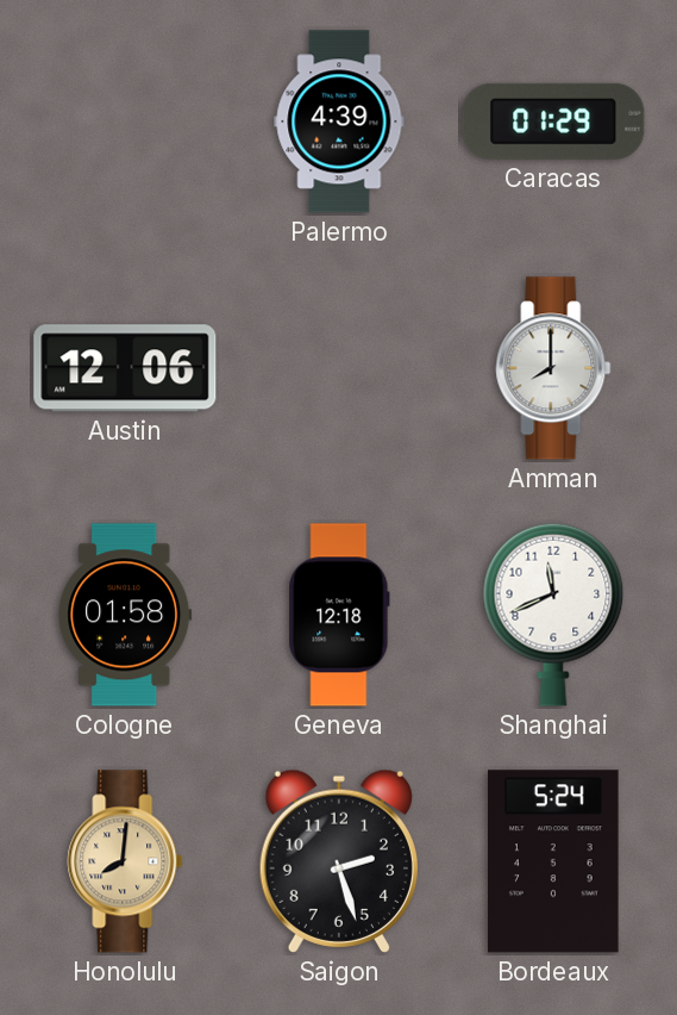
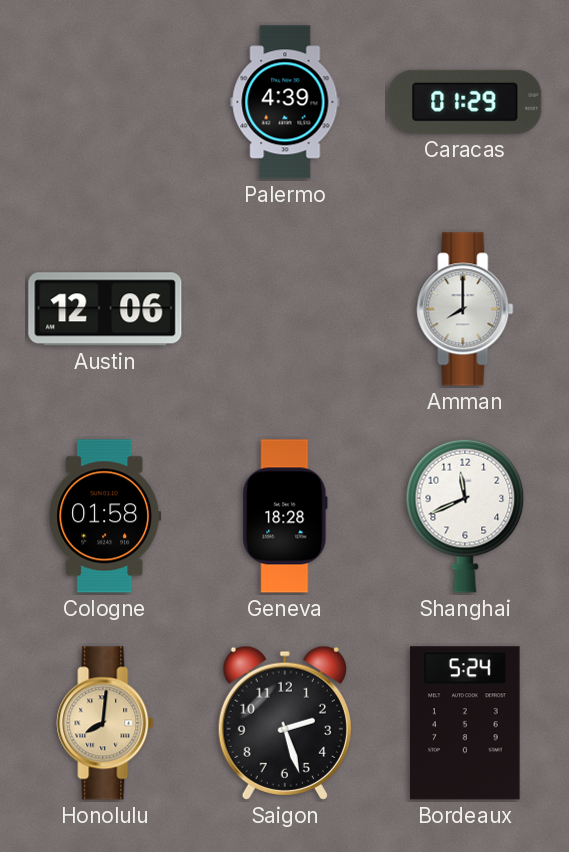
Geneva: 12:18 -> 18:28
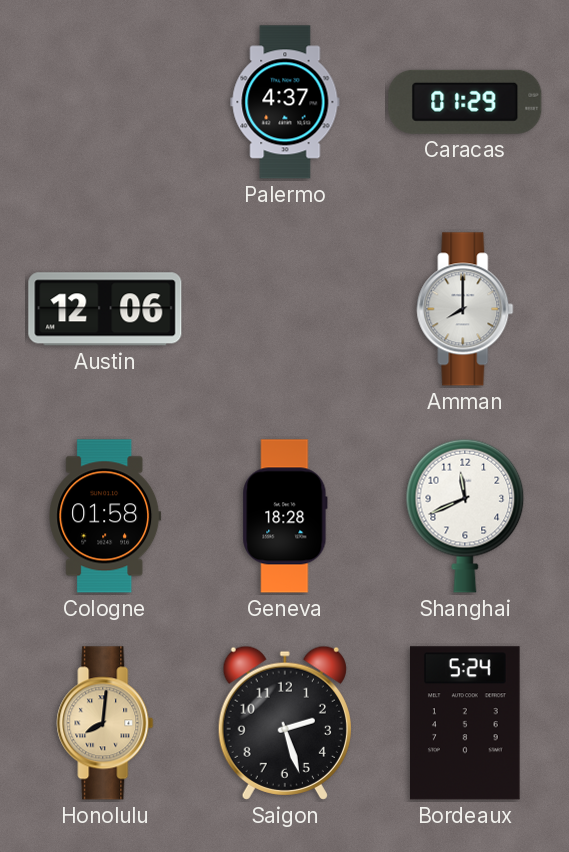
Palermo: 4:39 -> 4:37
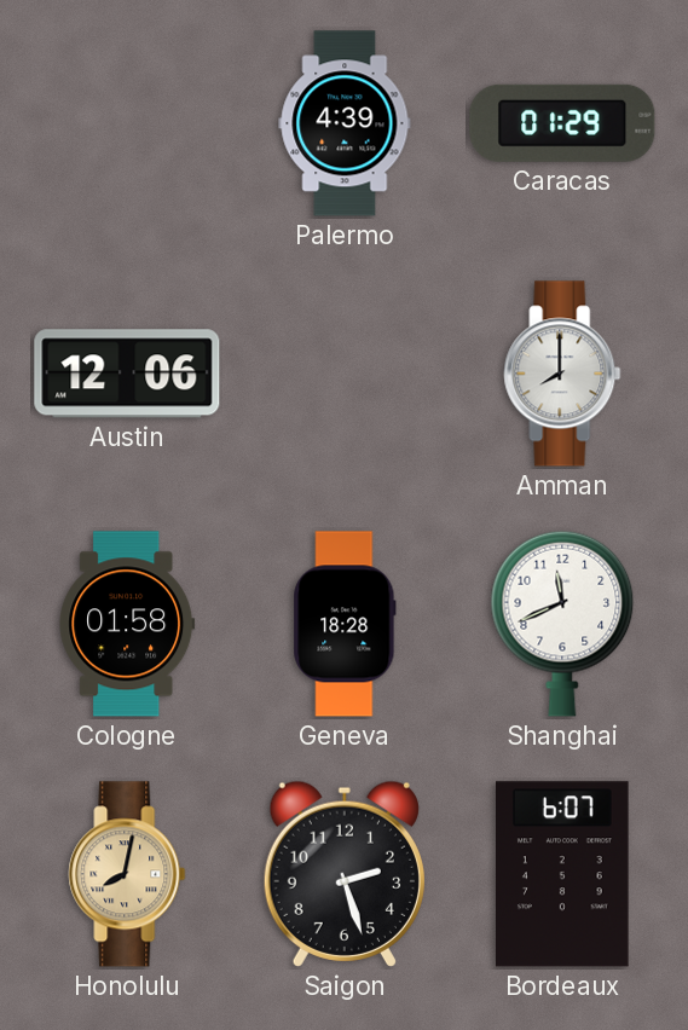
Palermo: 4:37 -> 4:39
Honolulu: 8:01 -> 8:02
Bordeaux: 5:24 -> 6:07
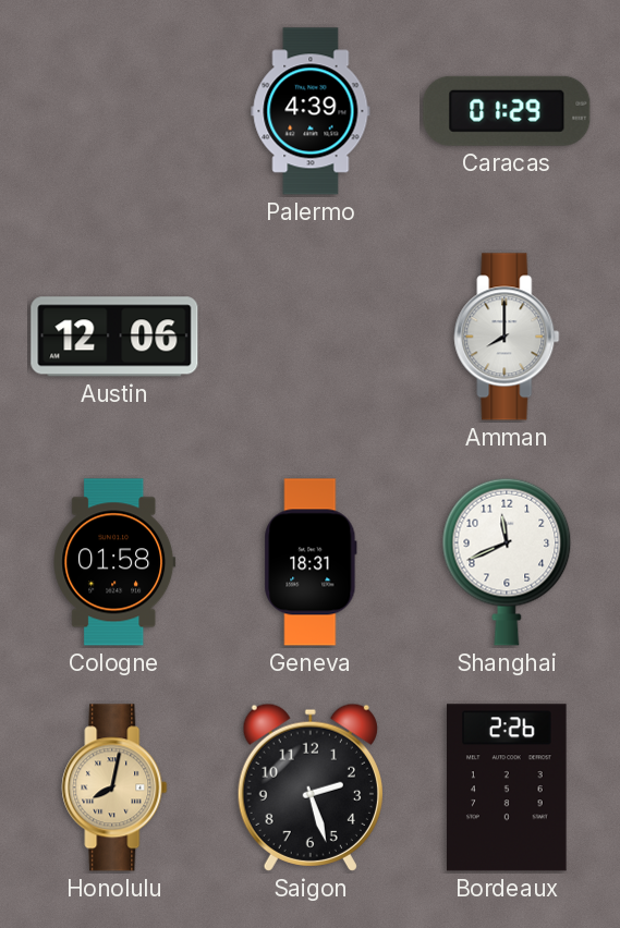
Geneva: 18:28 -> 18:31
Bordeaux: 6:07 -> 2:26
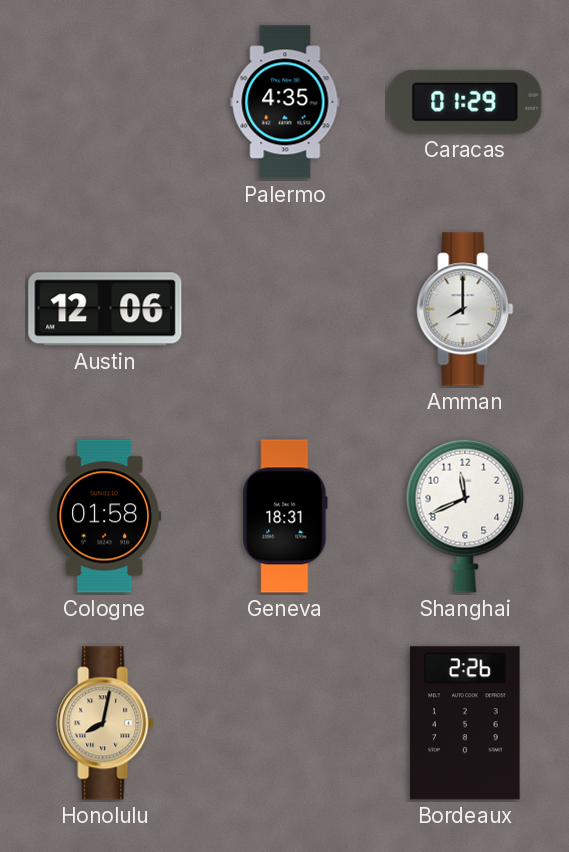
Palermo: 4:39 -> 4:35
Saigon: 2:27 -> none
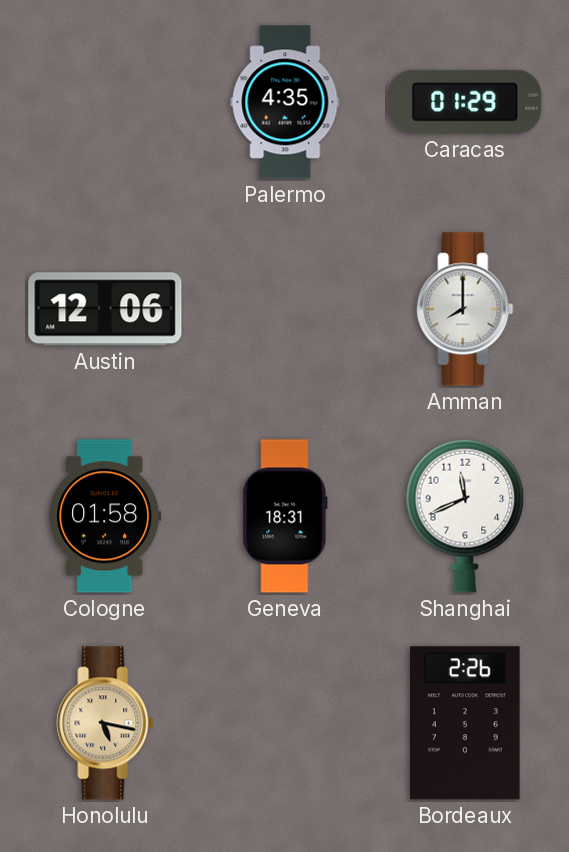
Honolulu: 8:02 -> 5:17
